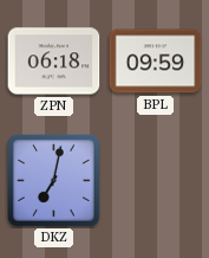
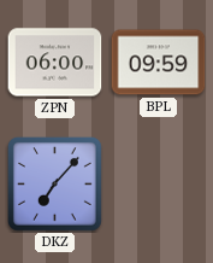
ZPN: 06:18 -> 06:00
DKZ: 7:02 -> 7:07
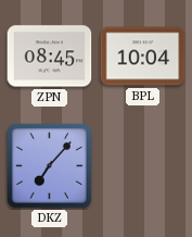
ZPN: 06:00 -> 08:45
BPL: 09:59 -> 10:04
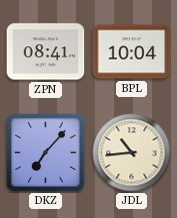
ZPN: 08:45 -> 08:41
JDL: none -> 10:44
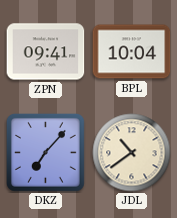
ZPN: 08:41 -> 09:41
JDL: 10:44 -> 10:39
